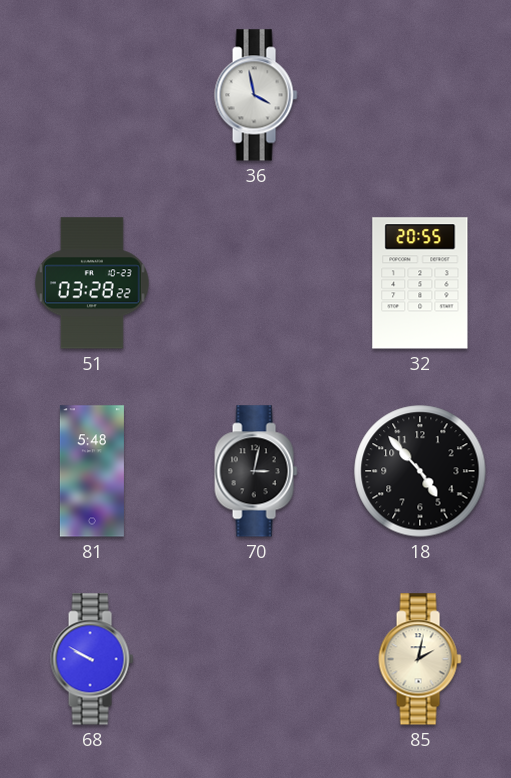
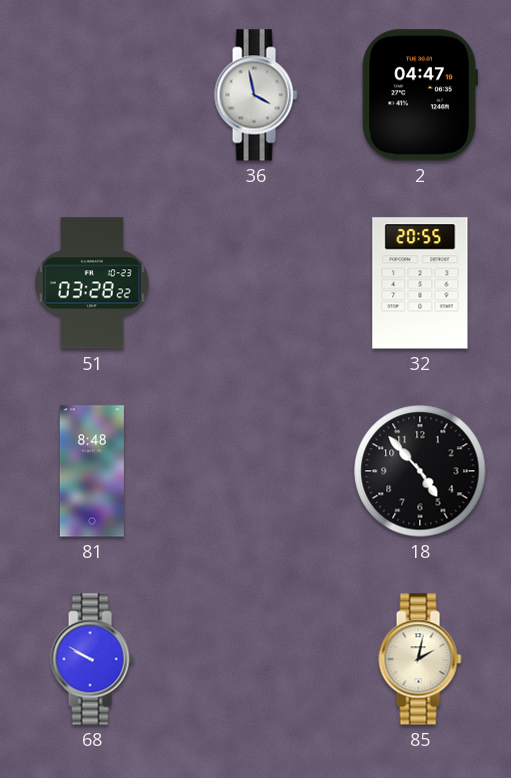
2: none -> 04:47
81: 5:48 -> 8:48
70: 3:02 -> none
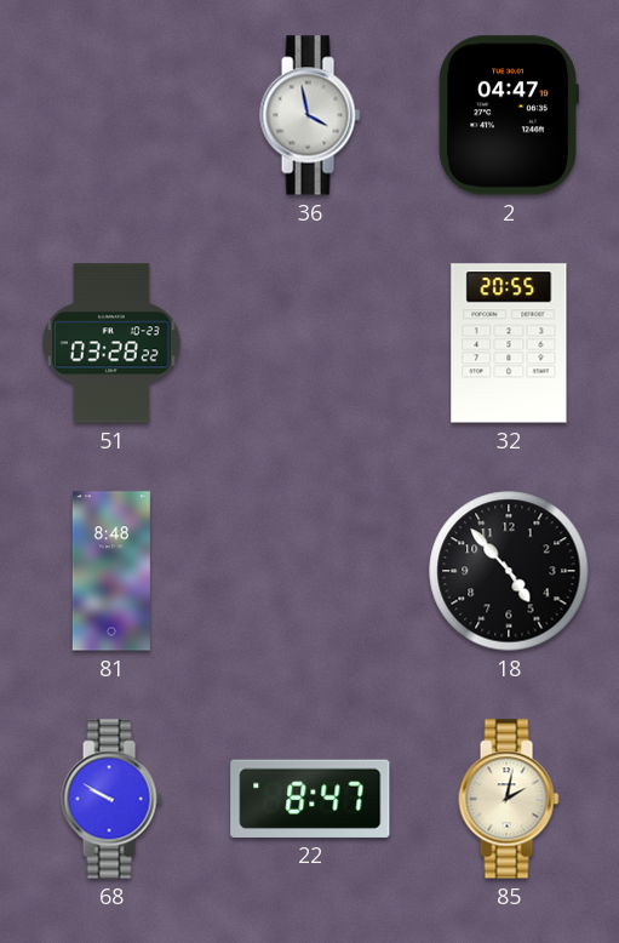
22: none -> 8:47
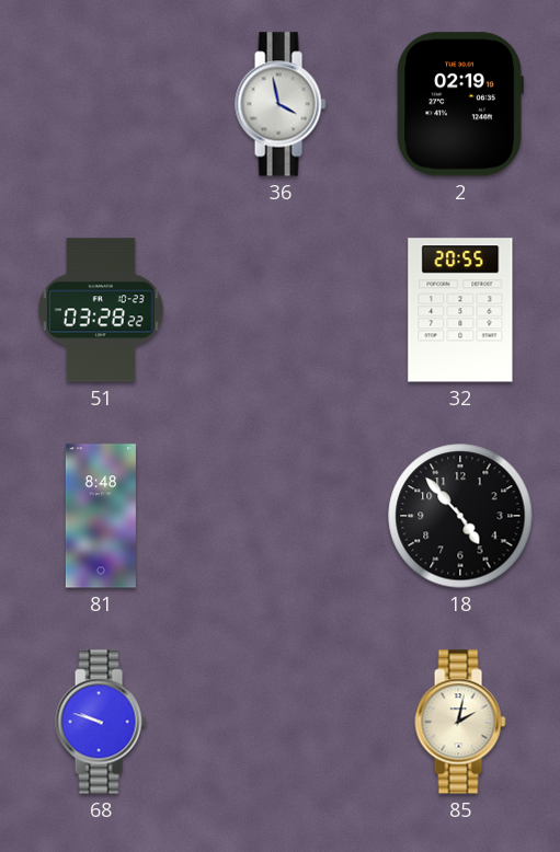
2: 04:47 -> 02:19
68: 9:50 -> 9:48
22: 8:47 -> none
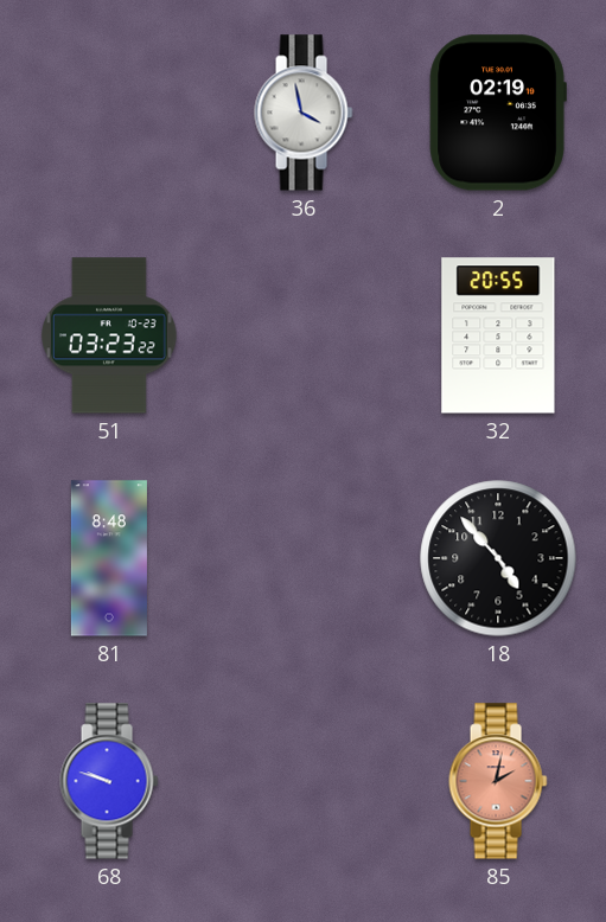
51: 03:28 -> 03:23
85 dial: cream -> salmon
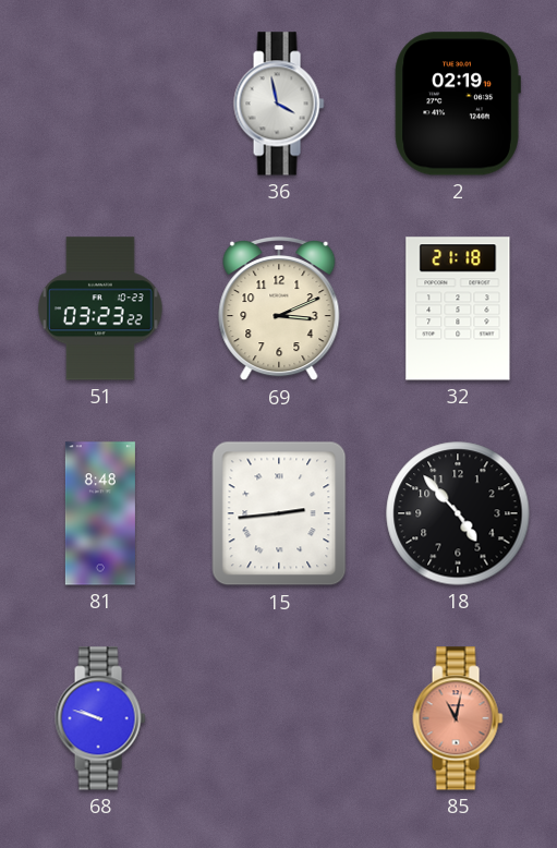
69: none -> 3:11
32: 20:55 -> 21:18
15: none -> 2:44
85: 2:02 -> 11:02
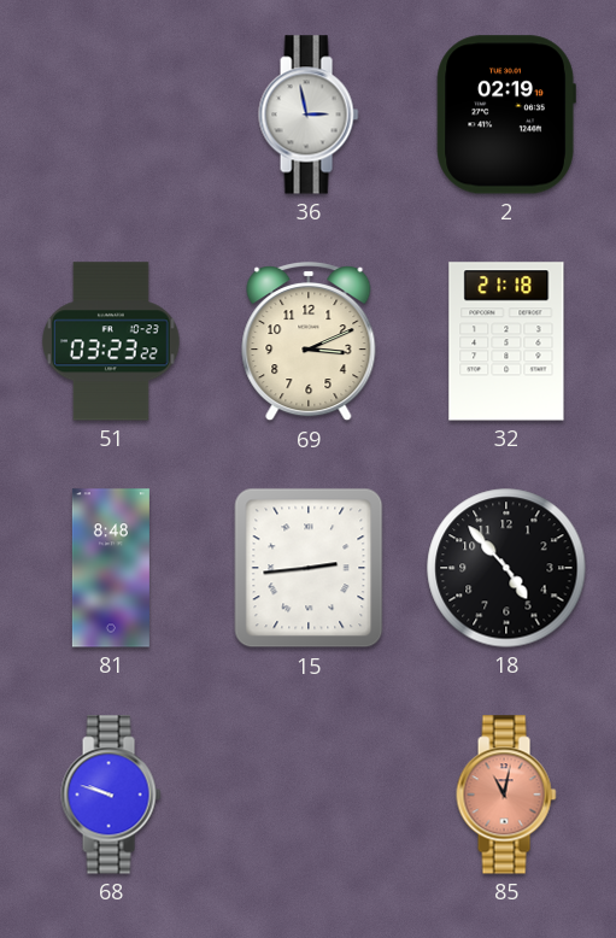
36: 3:58 -> 2:58
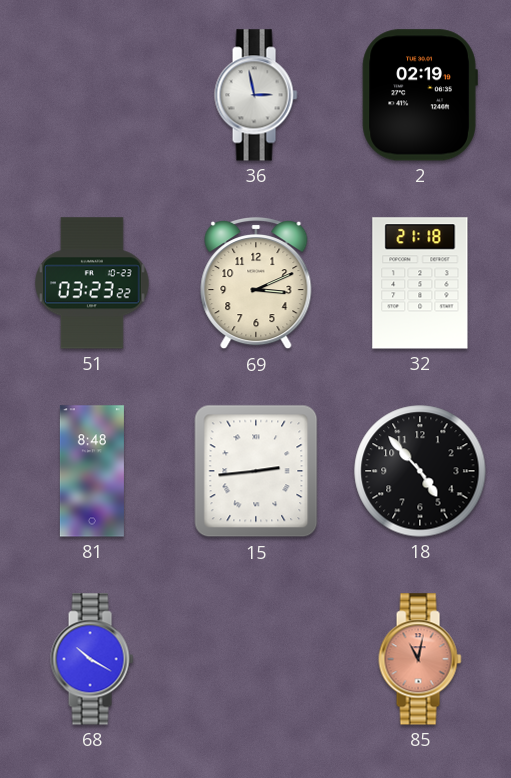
68: 9:48 -> 10:20
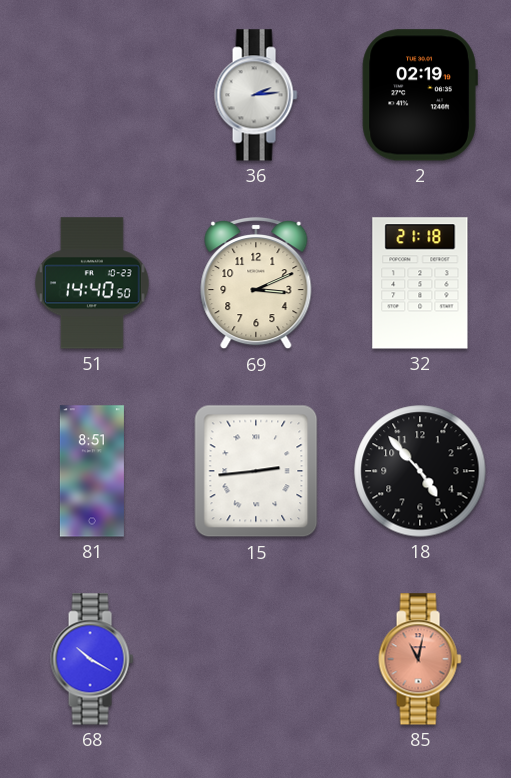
36: 2:58 -> 2:14
51: 03:23 -> 14:40
81: 8:48 -> 8:51
